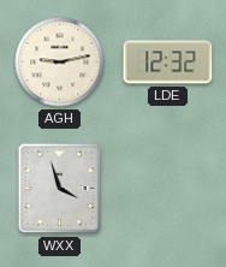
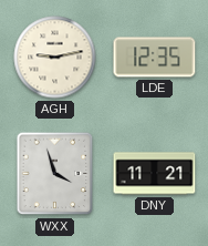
LDE: 12:32 -> 12:35
DNY: none -> 11:21
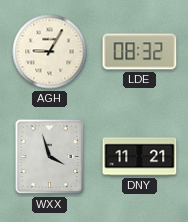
AGH: 9:13 -> 9:05
LDE: 12:35 -> 08:32
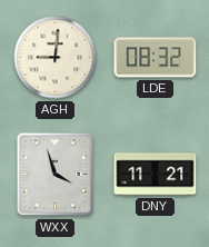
AGH: 9:05 -> 9:01
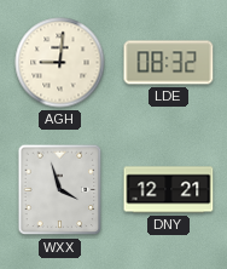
DNY: 11:21 -> 12:21
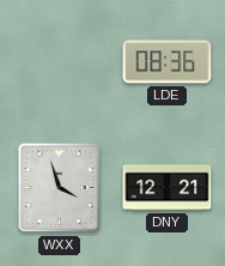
AGH: 9:01 -> none
LDE: 08:32 -> 08:36
